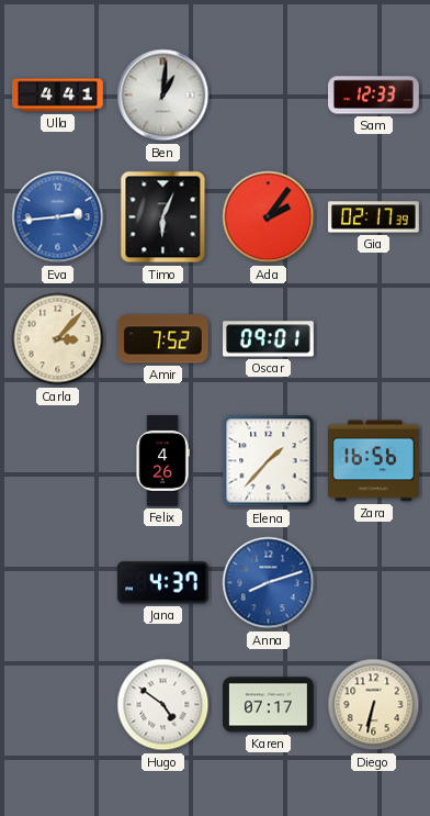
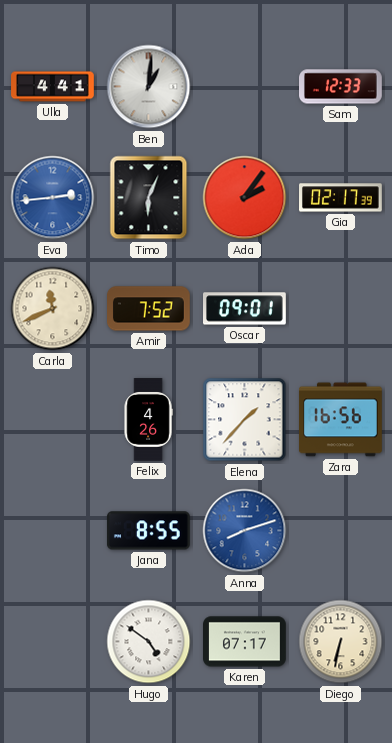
Carla: 3:07 -> 11:41
Jana: 4:37 -> 8:55
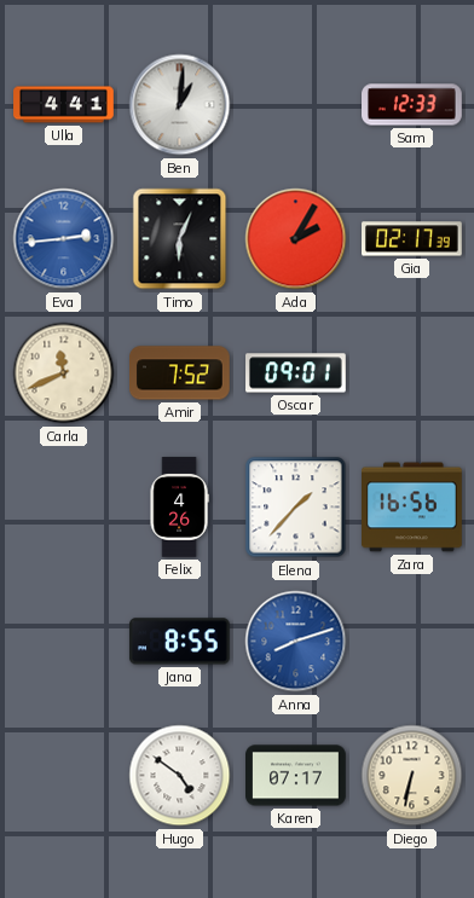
Ada: 2:06 -> 2:05
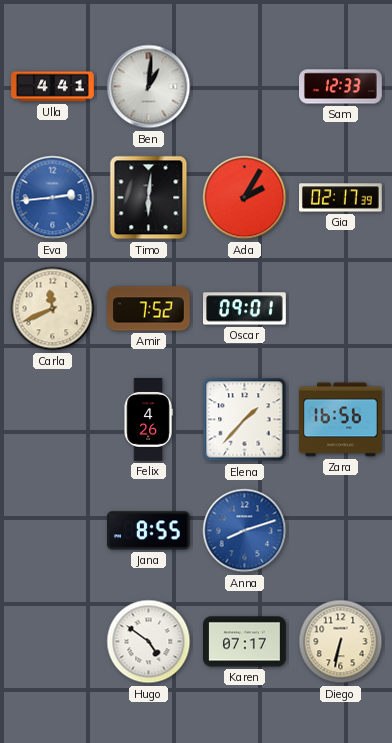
Timo: 6:04 -> 6:01
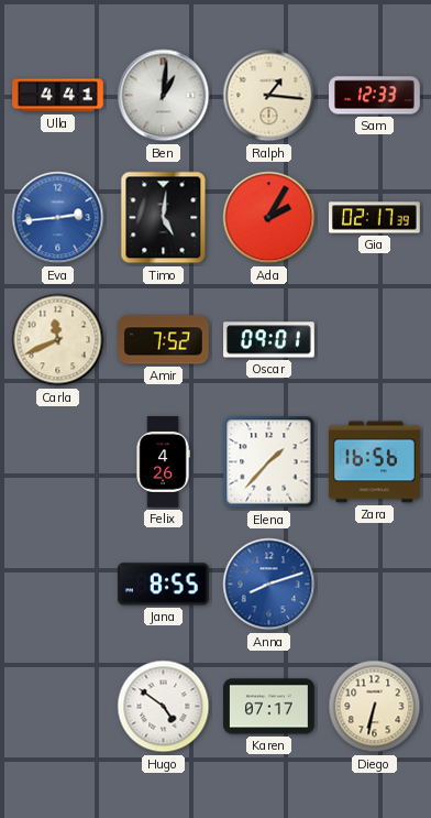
Ralph: none -> 1:16
Timo: 6:01 -> 5:01
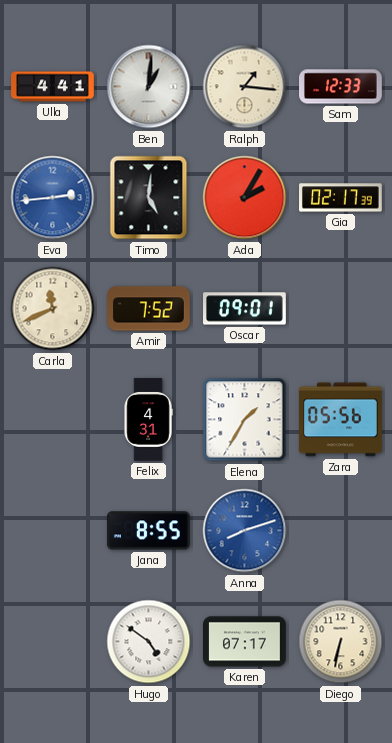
Felix: 4:26 -> 4:31
Elena: 1:37 -> 1:35
Zara: 16:56 -> 05:56
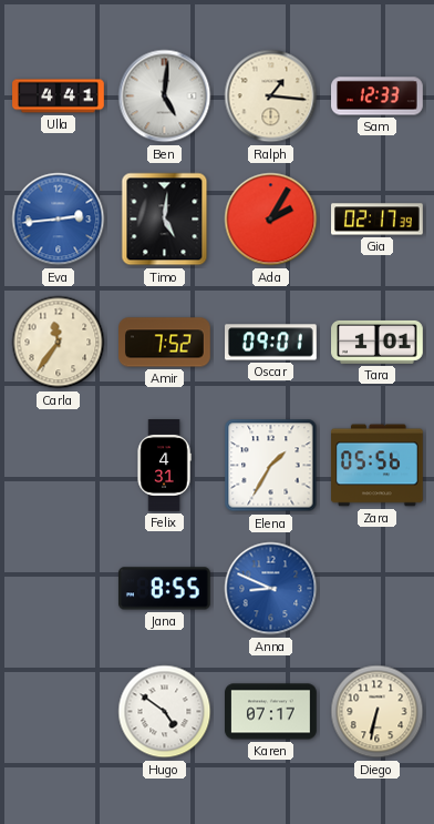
Ben: 1:01 -> 5:01
Carla: 11:41 -> 11:36
Tara: none -> 1:01
Anna: 8:12 -> 8:49
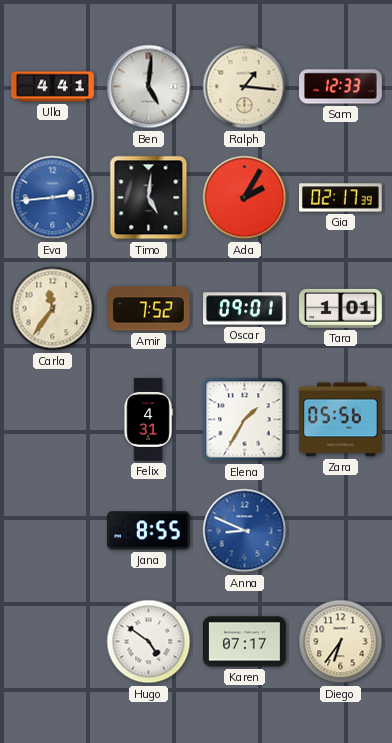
Diego: 6:32 -> 6:36
